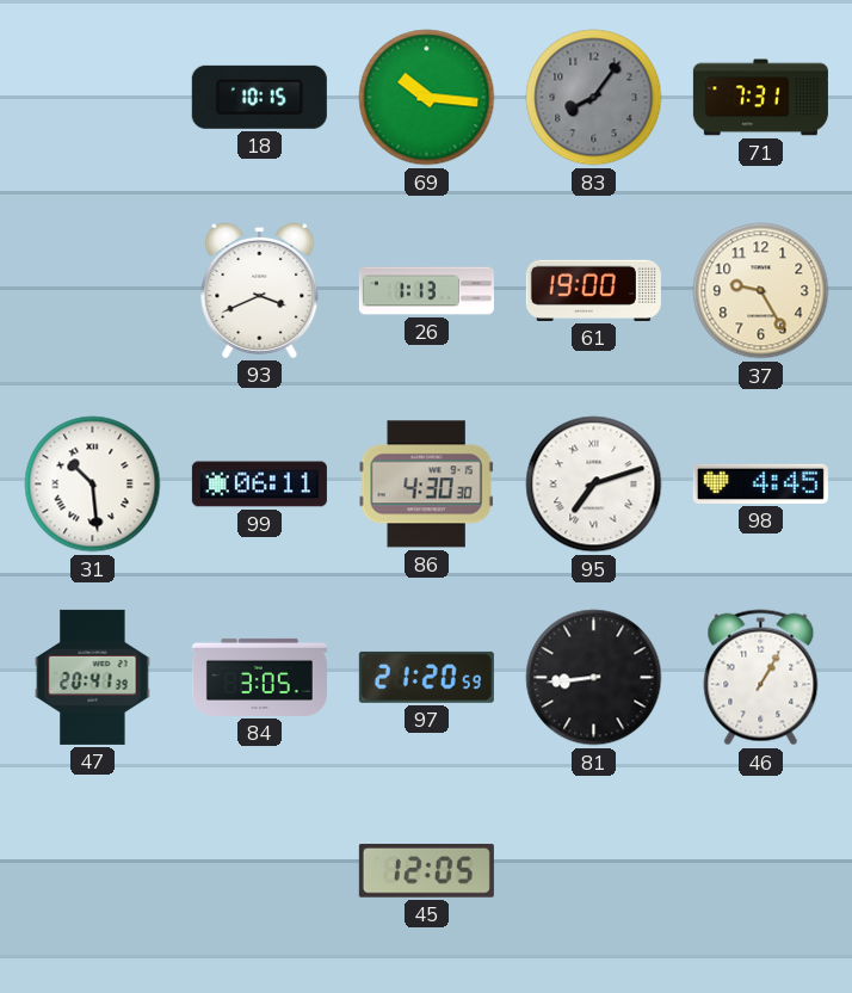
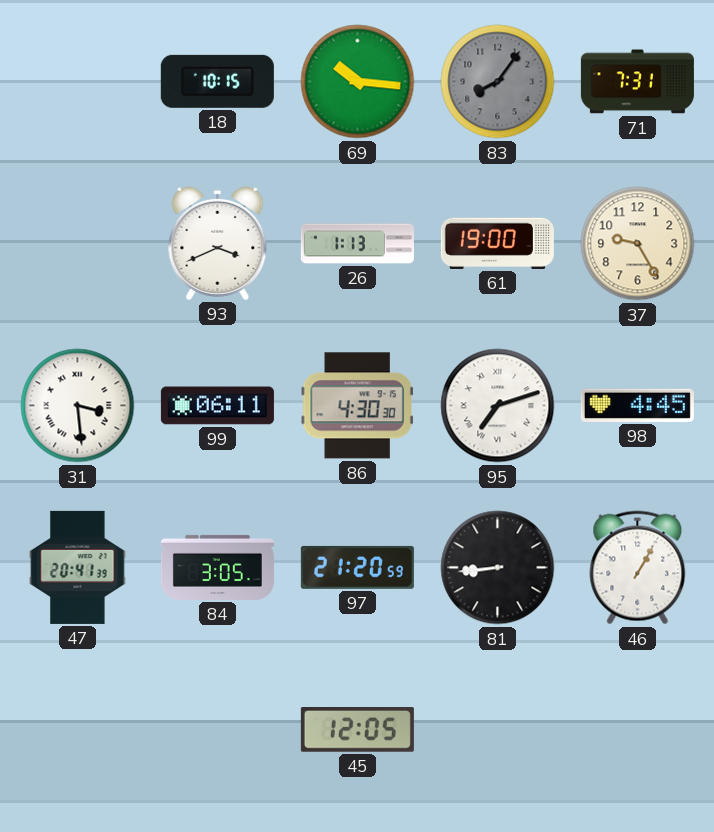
31: 10:29 -> 3:29
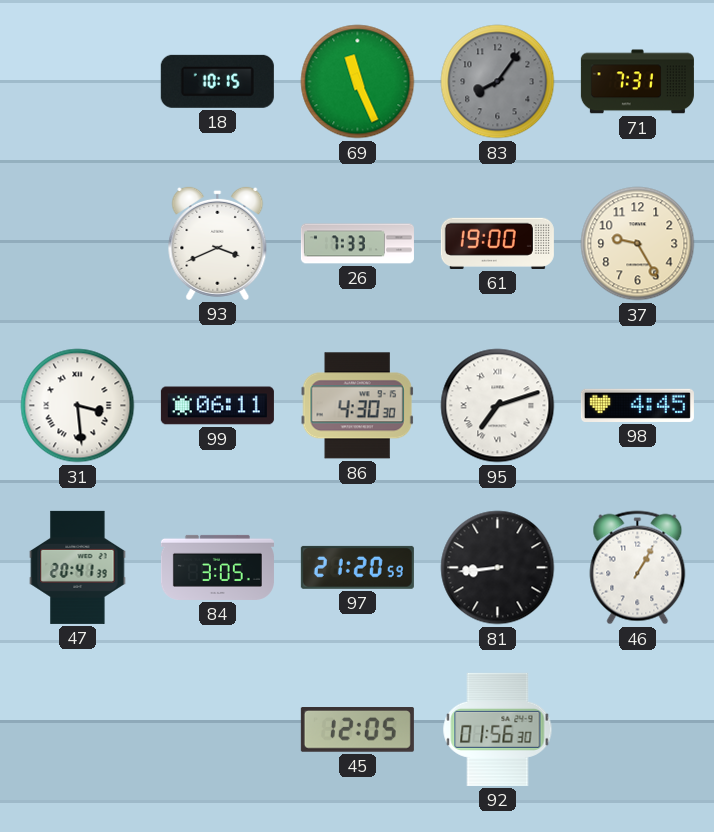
69: 10:16 -> 11:26
26: 1:13 -> 7:33
92: none -> 01:56
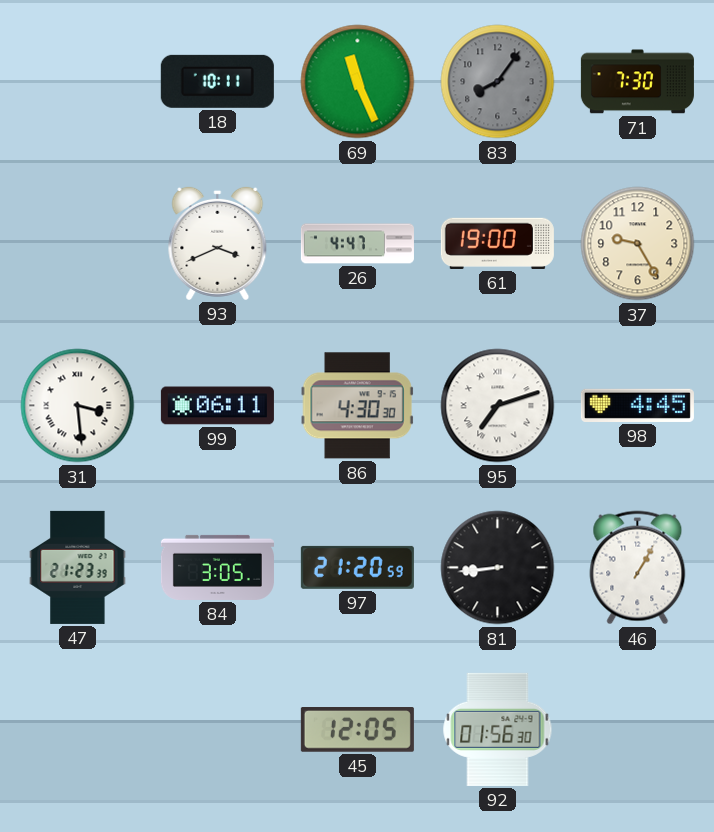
18: 10:15 -> 10:11
71: 7:31 -> 7:30
26: 7:33 -> 4:47
47: 20:41 -> 21:23
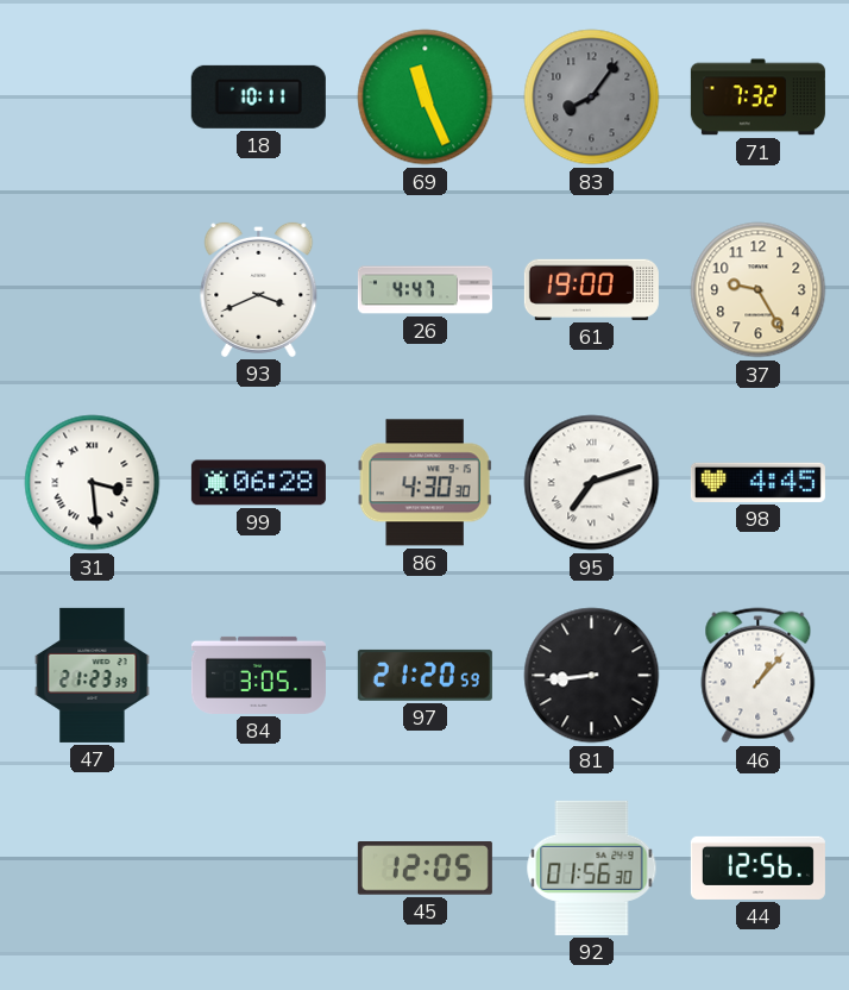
71: 7:30 -> 7:32
99: 06:11 -> 06:28
46: 1:05 -> 1:07
44: none -> 12:56
